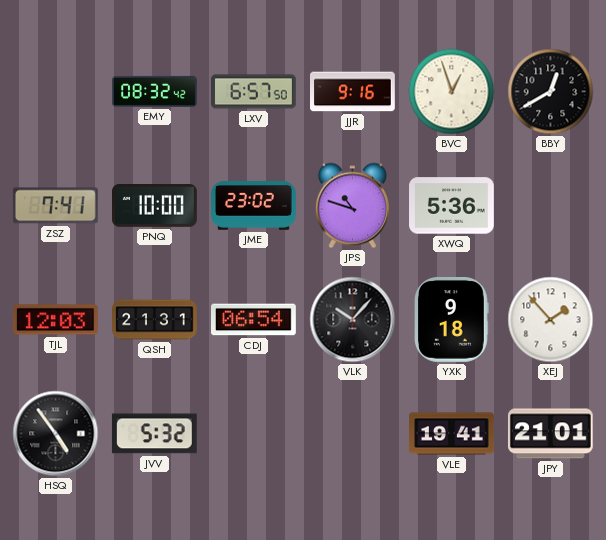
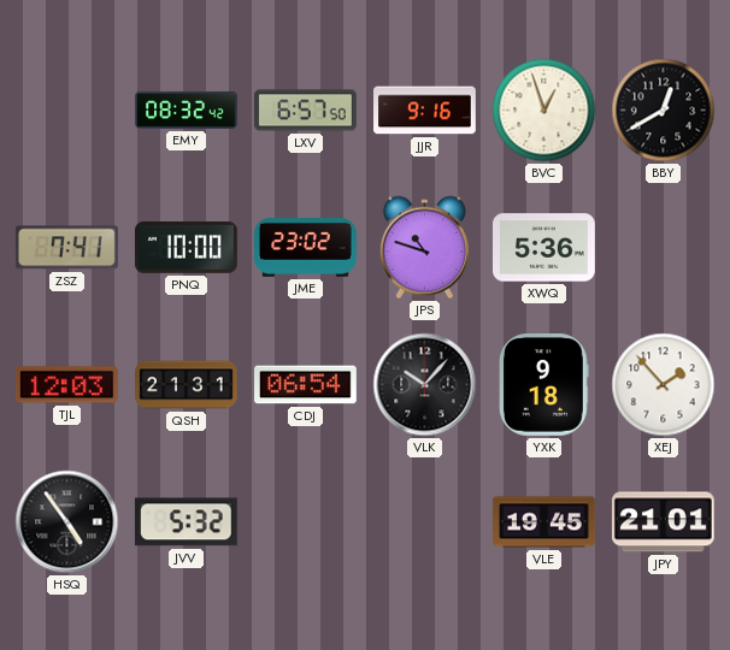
VLE: 19:41 -> 19:45
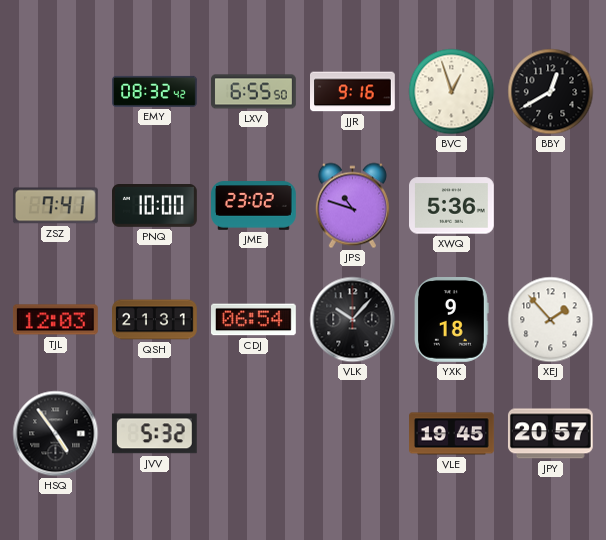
LXV: 6:57 -> 6:55
JPY: 21:01 -> 20:57
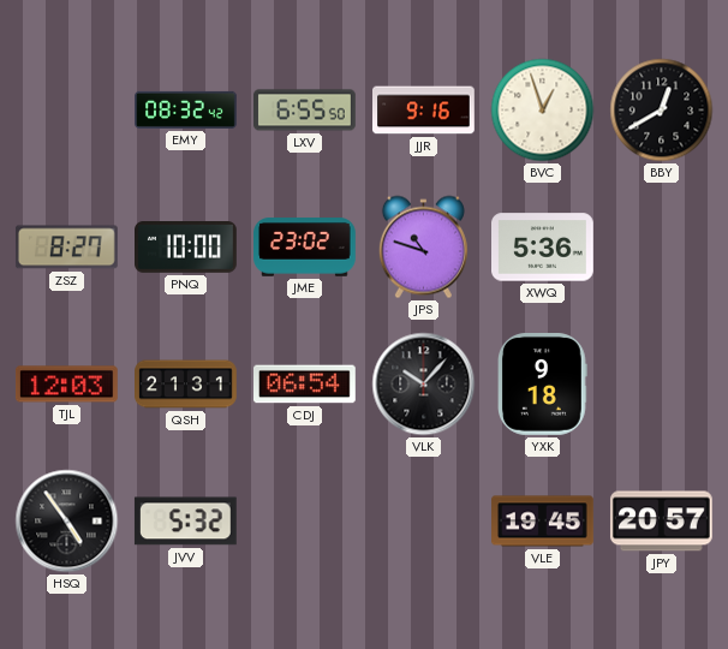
ZSZ: 7:41 -> 8:27
XEJ: 1:53 -> none
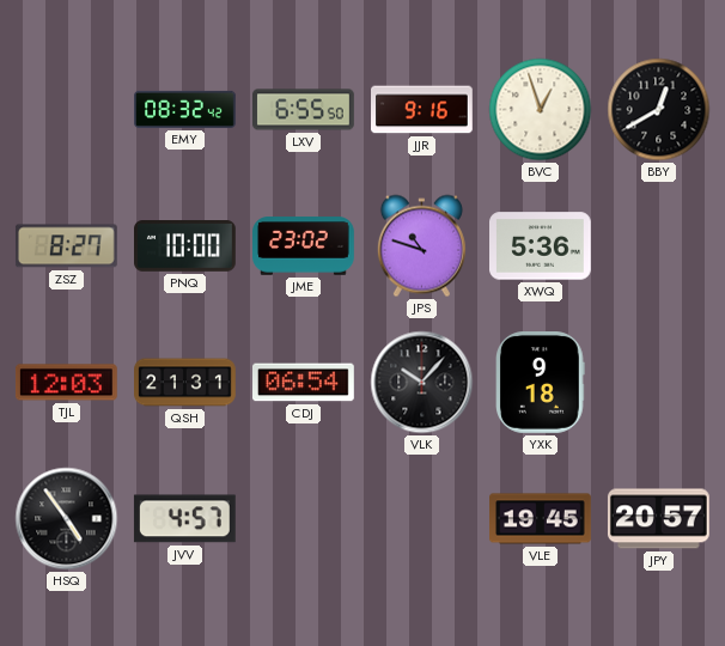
JVV: 5:32 -> 4:57
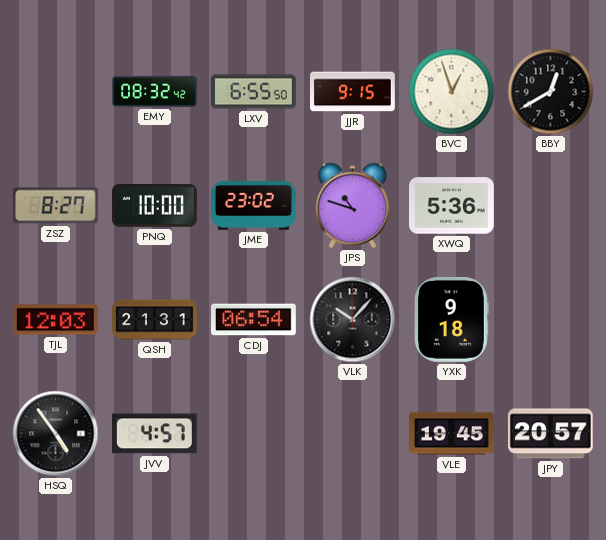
JJR: 9:16 -> 9:15
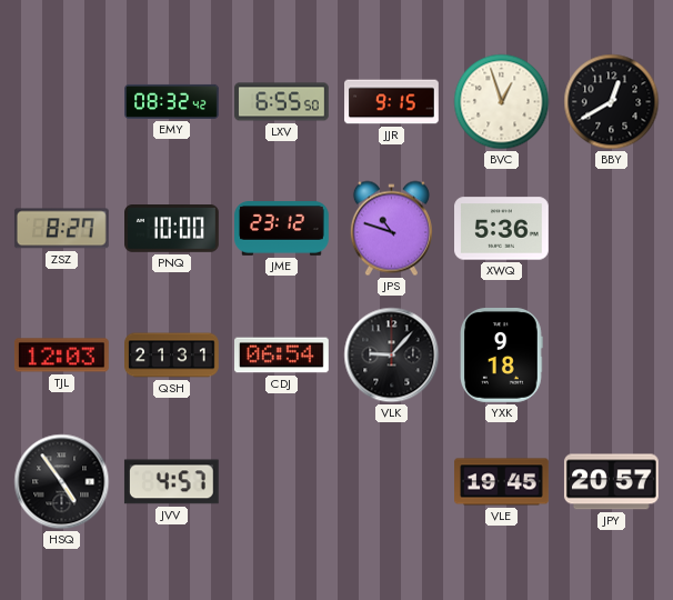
JME: 23:02 -> 23:12
VLK: 10:07 -> 9:07
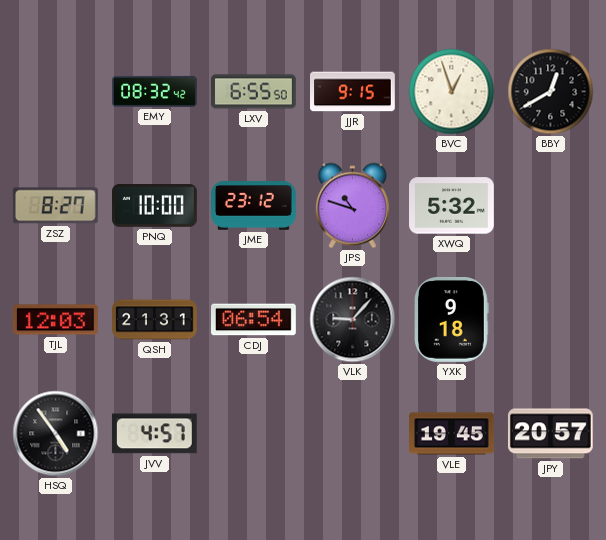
XWQ: 5:36 -> 5:32
